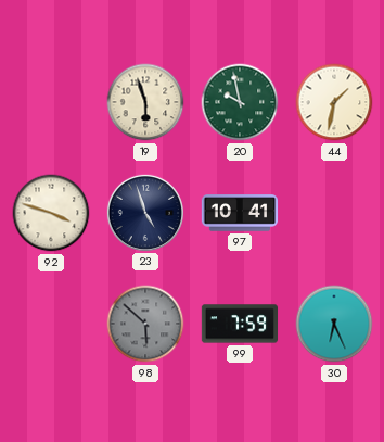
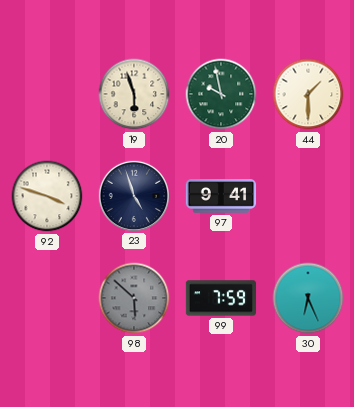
44: 1:32 -> 1:30
97: 10:41 -> 9:41
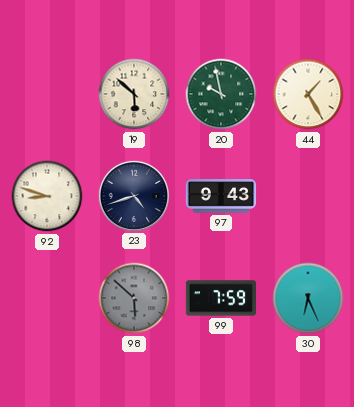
19: 5:57 -> 5:52
44: 1:30 -> 1:25
92: 3:48 -> 8:48
23: 4:57 -> 4:42
97: 9:41 -> 9:43
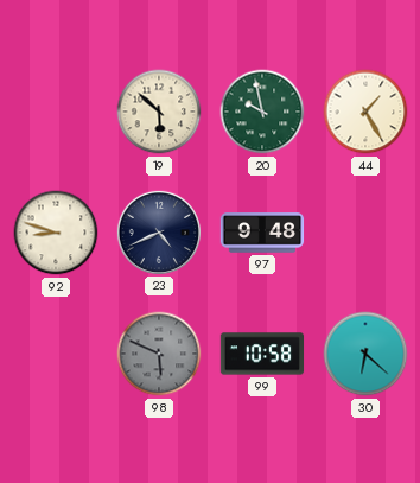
23: 4:42 -> 4:41
97: 9:43 -> 9:48
98: 5:52 -> 5:49
99: 7:59 -> 10:58
30: 6:26 -> 6:22
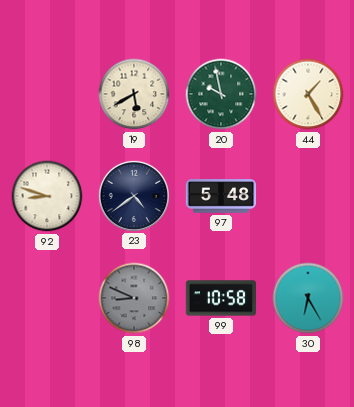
19: 5:52 -> 5:40
23: 4:41 -> 4:39
97: 9:48 -> 5:48
98: 5:49 -> 8:49
30: 6:22 -> 6:25
